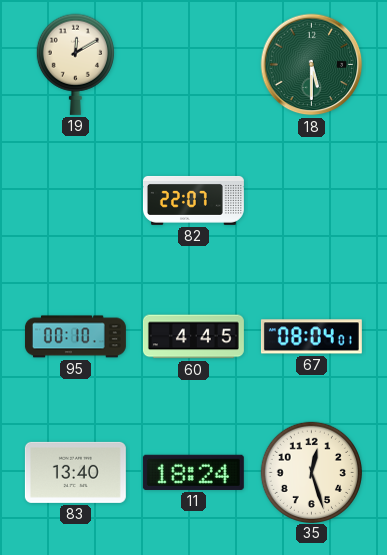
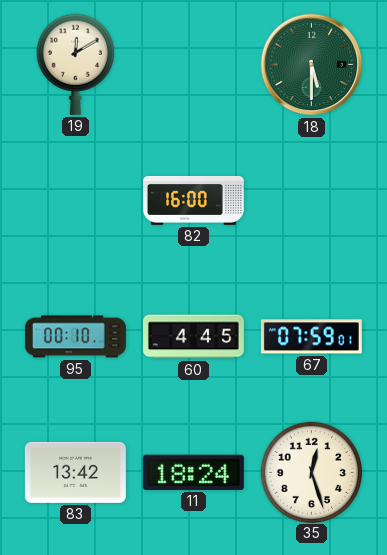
82: 22:07 -> 16:00
67: 08:04 -> 07:59
83: 13:40 -> 13:42
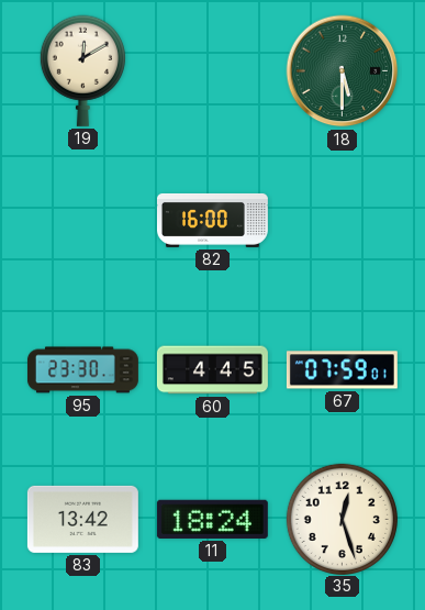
95: 00:10 -> 23:30
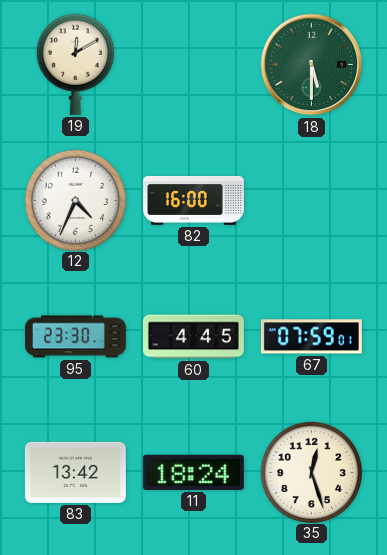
12: none -> 4:34
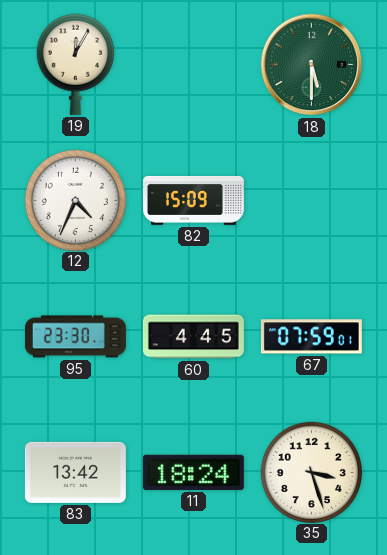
19: 12:10 -> 12:05
82: 16:00 -> 15:09
35: 12:27 -> 3:27
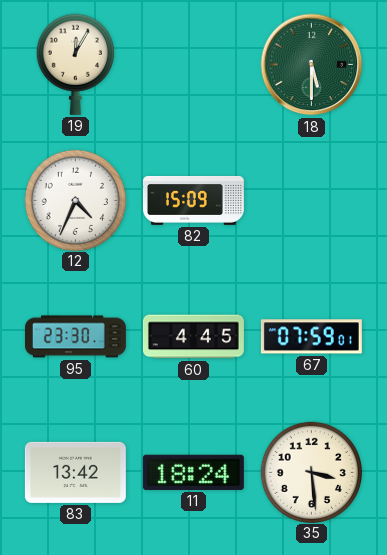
35: 3:27 -> 3:29
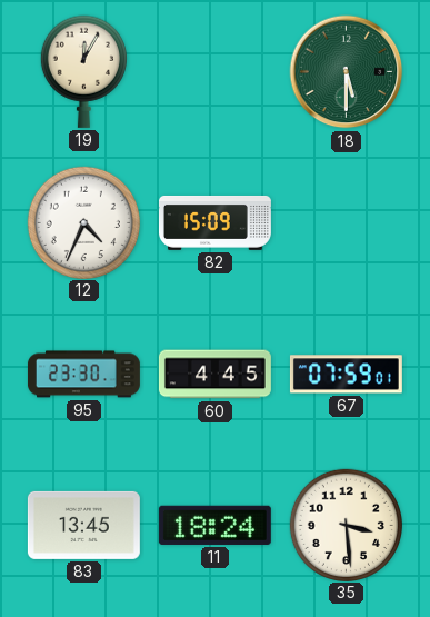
83: 13:42 -> 13:45
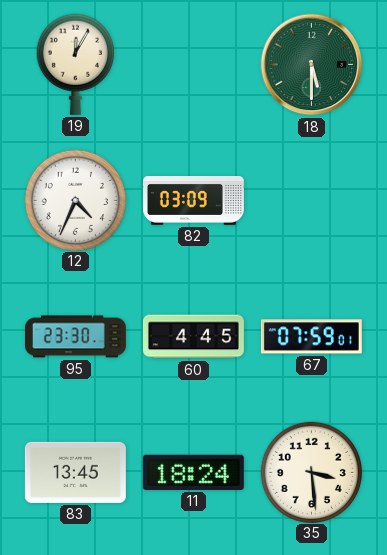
82: 15:09 -> 03:09
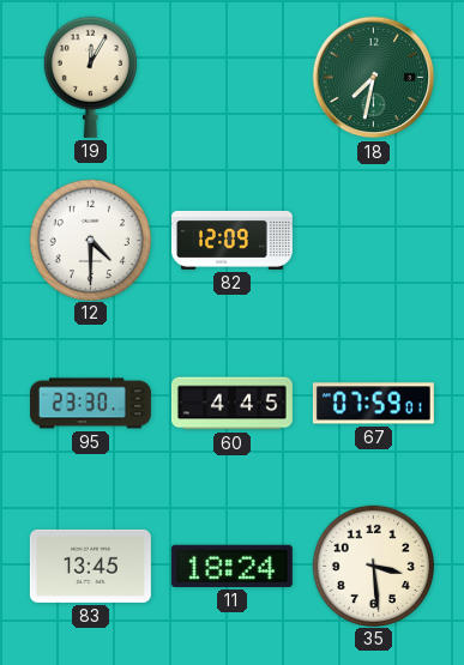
18: 5:30 -> 7:32
12: 4:34 -> 4:30
82: 03:09 -> 12:09
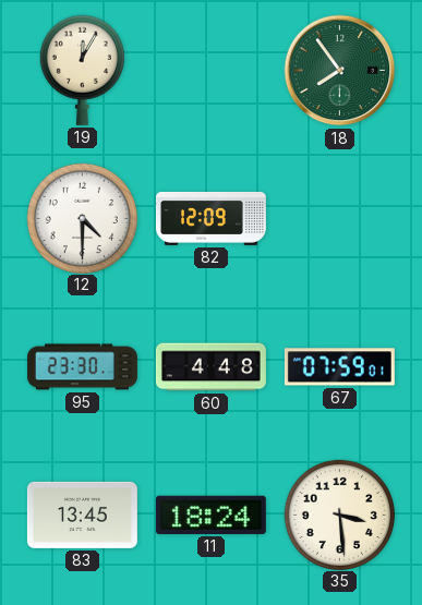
18: 7:32 -> 7:54
60: 4:45 -> 4:48
